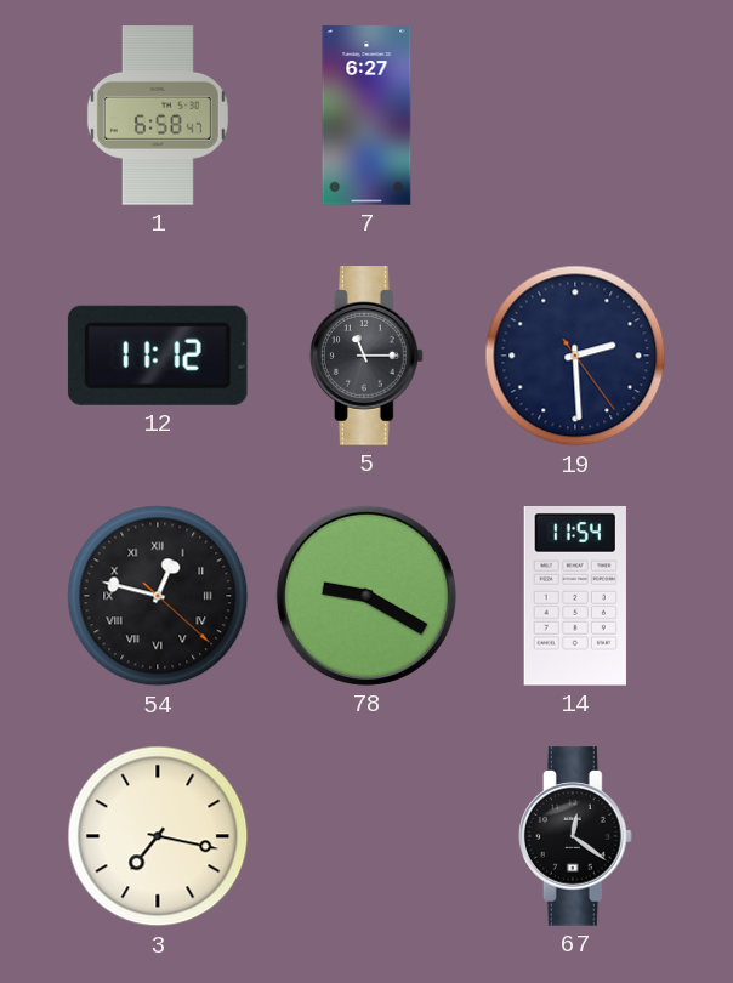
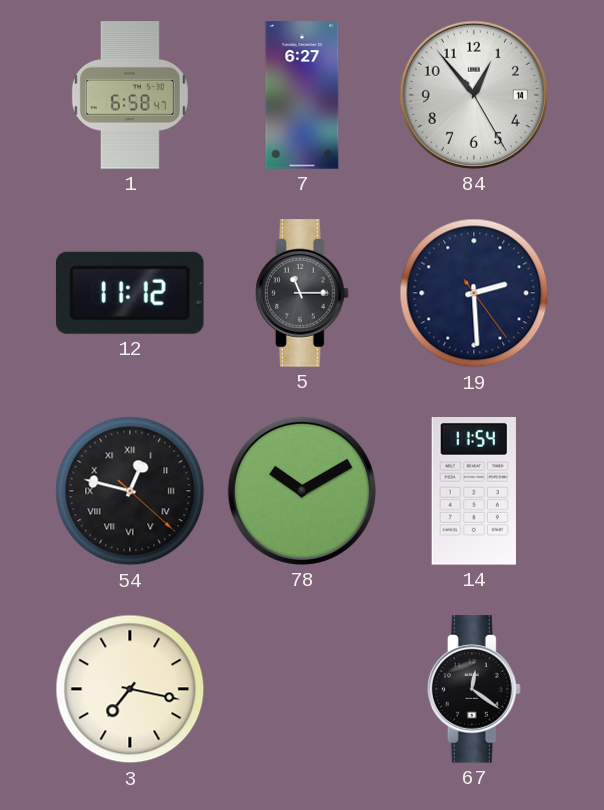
84: none -> 12:53
78: 9:20 -> 10:10
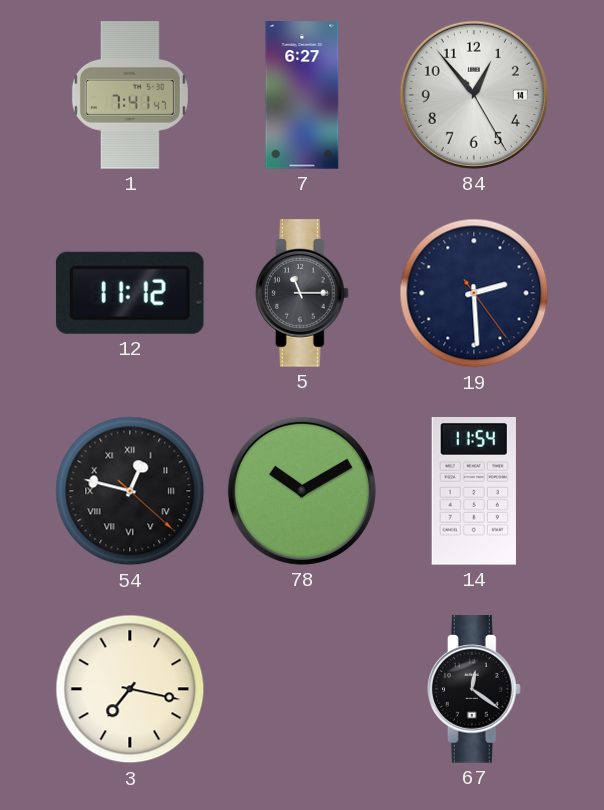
1: 6:58 -> 7:41
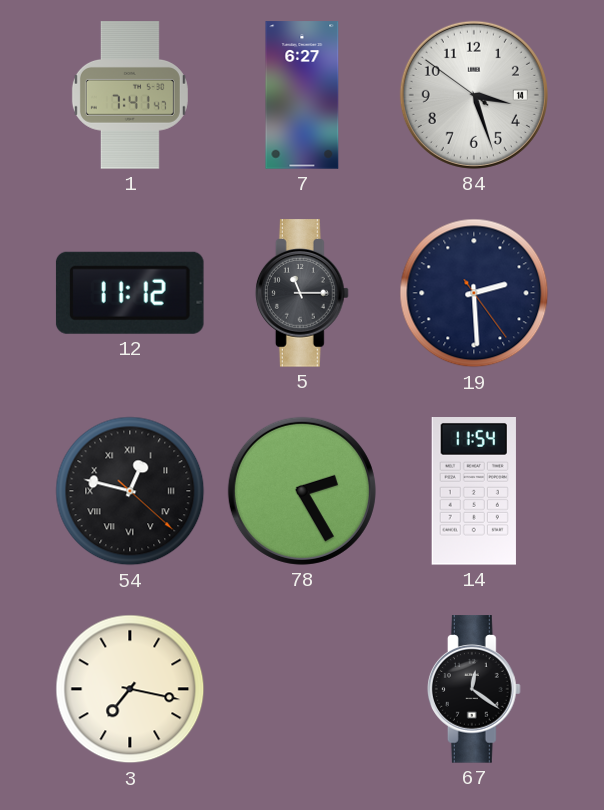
84: 12:53 -> 3:26
78: 10:10 -> 2:25
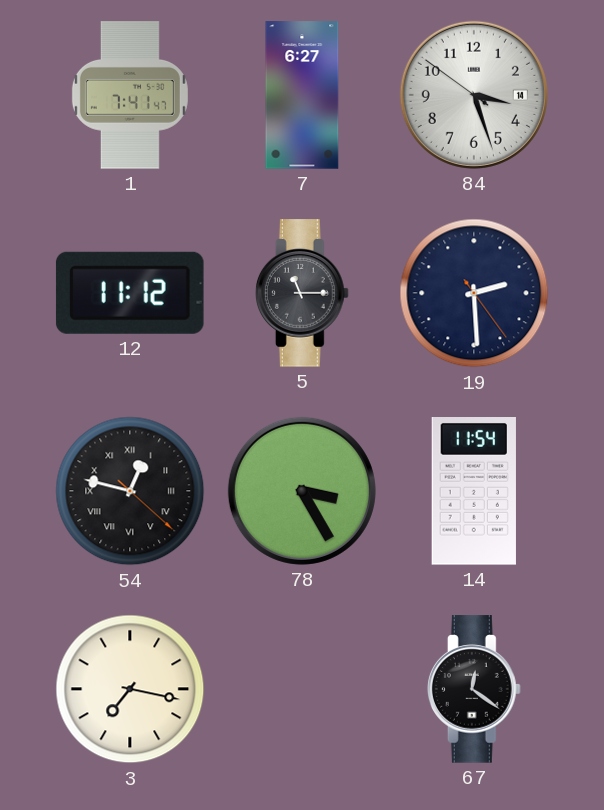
78: 2:25 -> 3:25
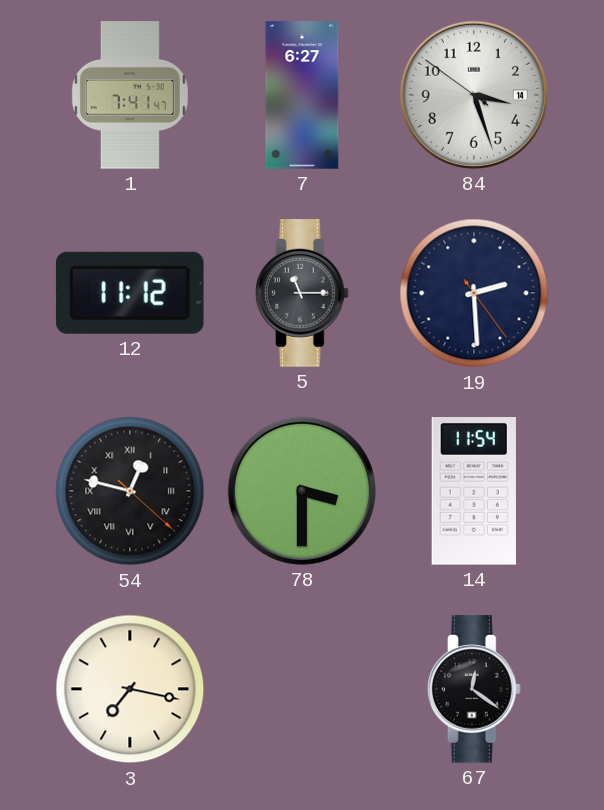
78: 3:25 -> 3:30
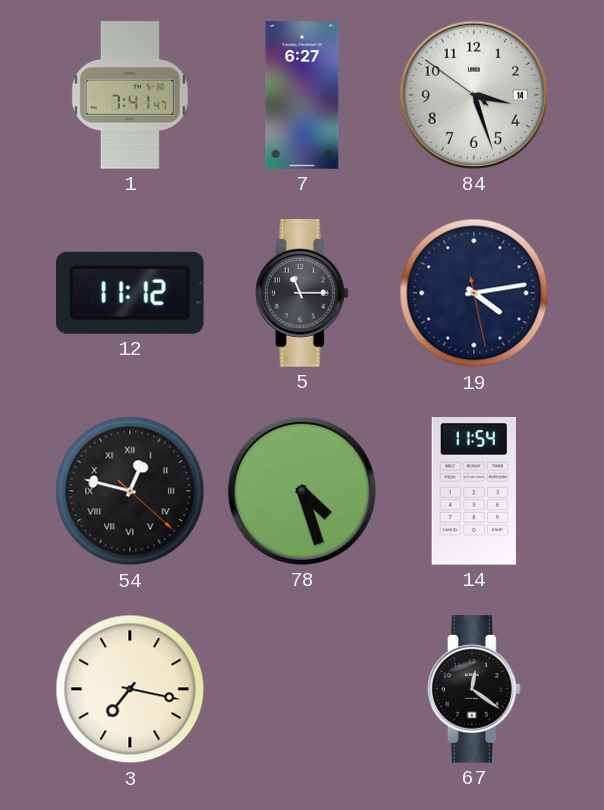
19: 2:29 -> 4:13
78: 3:30 -> 4:27
